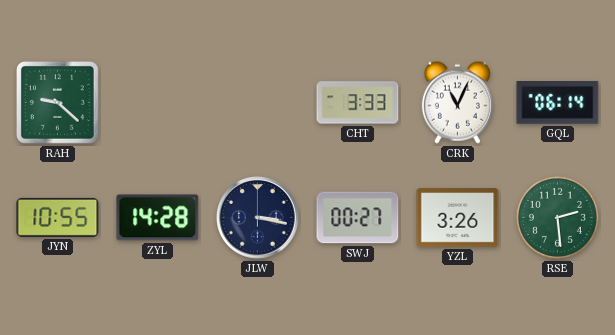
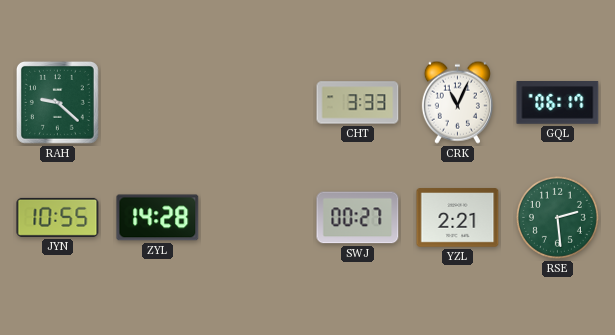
GQL: 06:14 -> 06:17
JLW: 3:17 -> none
YZL: 3:26 -> 2:21
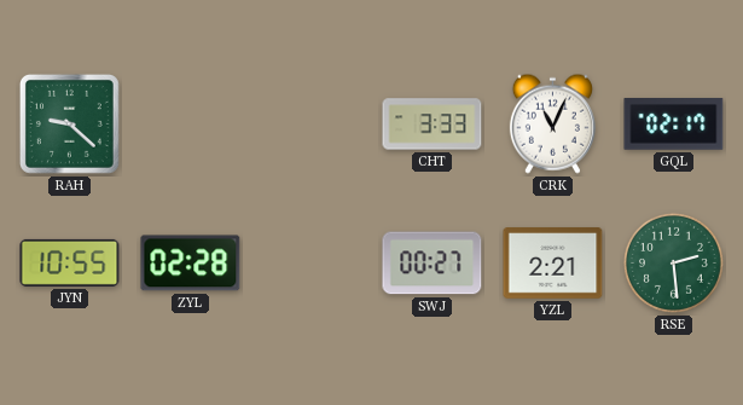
GQL: 06:17 -> 02:17
ZYL: 14:28 -> 02:28
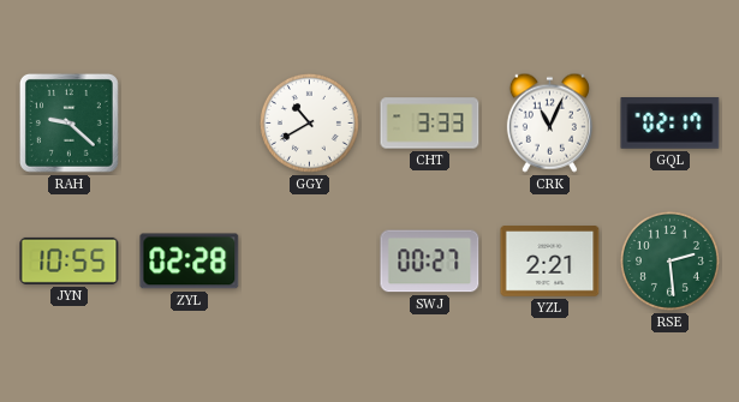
GGY: none -> 10:40
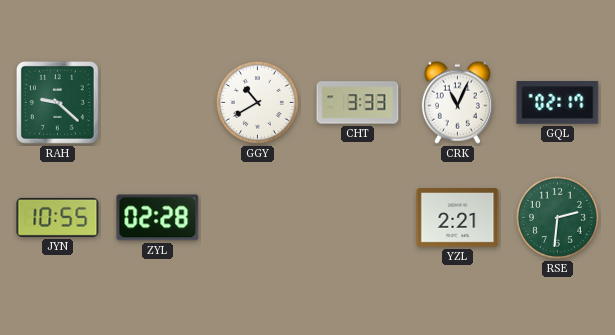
SWJ: 00:27 -> none
RSE: 2:29 -> 2:31
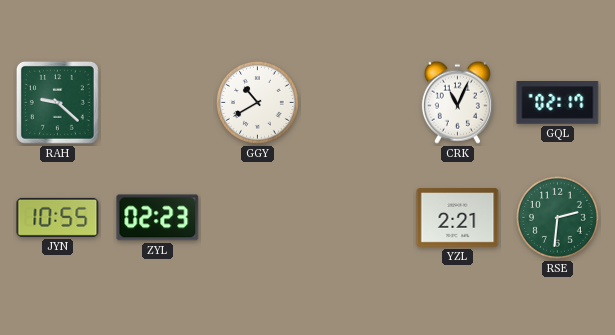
CHT: 3:33 -> none
ZYL: 02:28 -> 02:23
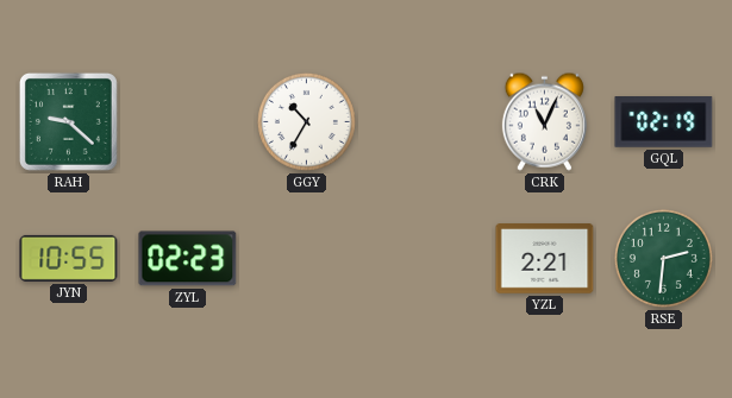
GGY: 10:40 -> 10:35
GQL: 02:17 -> 02:19
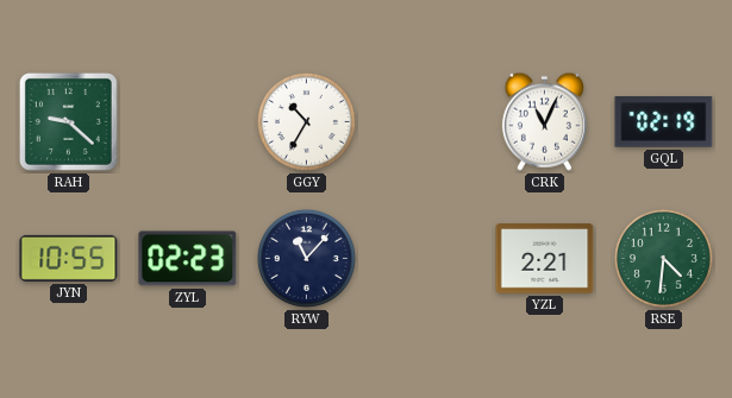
RYW: none -> 11:07
RSE: 2:31 -> 4:31
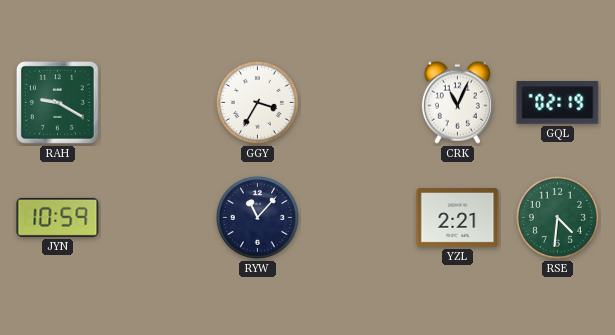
RAH: 9:22 -> 9:20
GGY: 10:35 -> 3:35
JYN: 10:55 -> 10:59
ZYL: 02:23 -> none
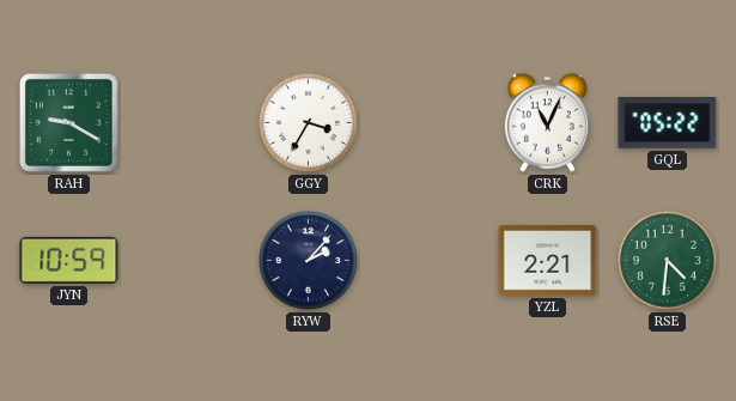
GQL: 02:19 -> 05:22
RYW: 11:07 -> 2:07
